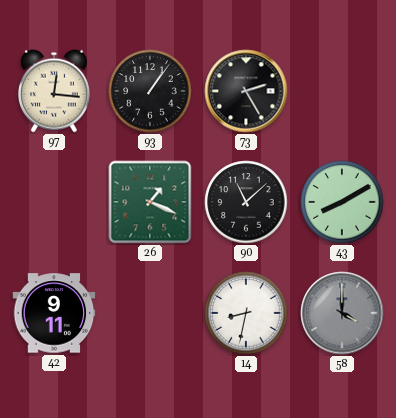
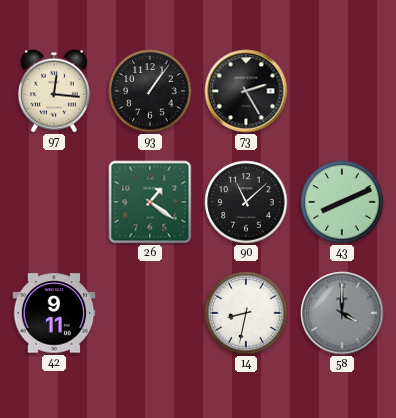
26: 1:19 -> 1:21
43: 8:10 -> 8:11
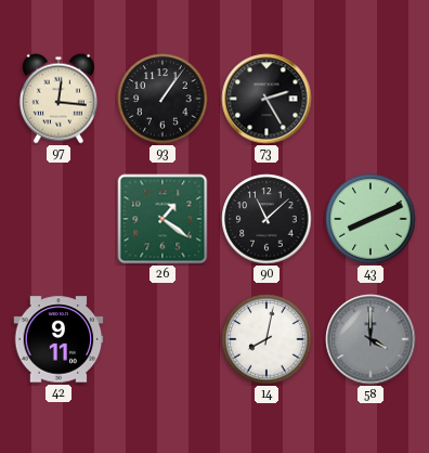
14: 8:32 -> 8:02
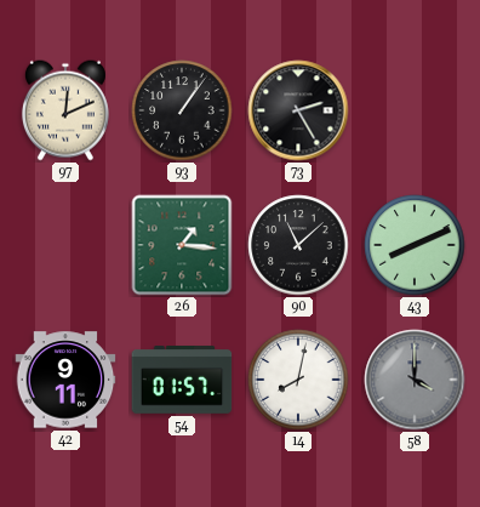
97: 12:16 -> 12:11
26: 1:21 -> 1:16
54: none -> 01:57
